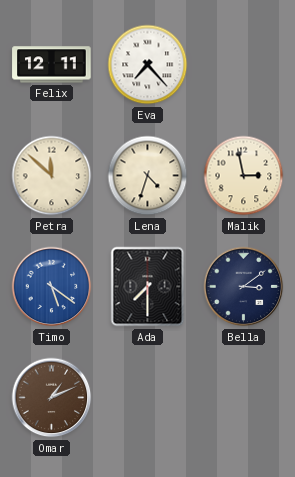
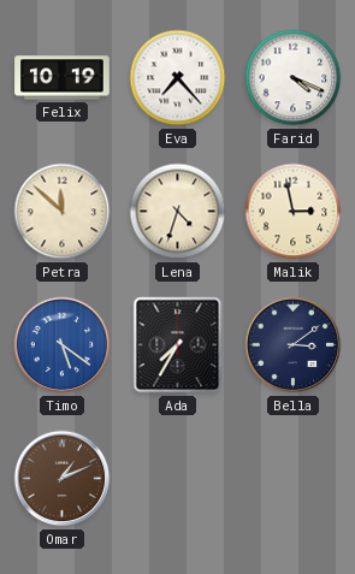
Felix: 12:11 -> 10:19
Farid: none -> 4:19
Ada: 7:30 -> 7:35
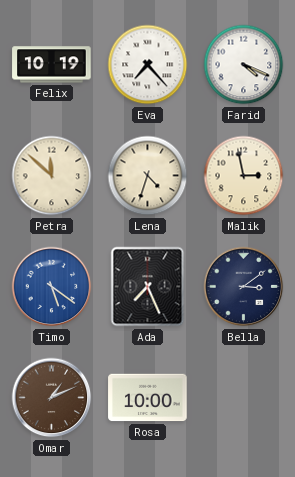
Ada: 7:35 -> 7:26
Rosa: none -> 10:00
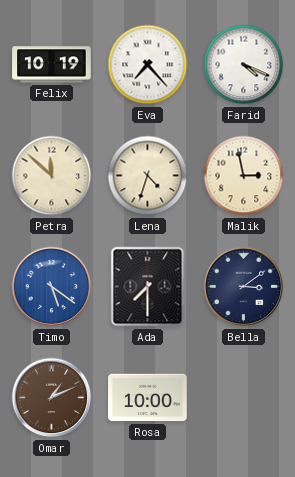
Ada: 7:26 -> 7:30
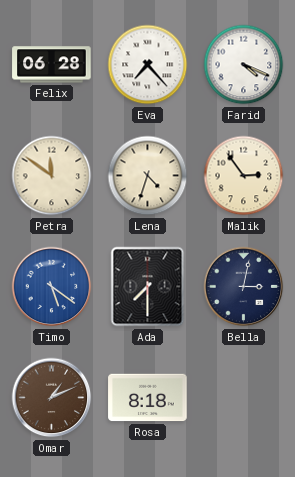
Felix: 10:19 -> 06:28
Petra: 11:52 -> 11:51
Malik: 2:58 -> 2:54
Bella: 3:09 -> 3:02
Rosa: 10:00 -> 8:18
